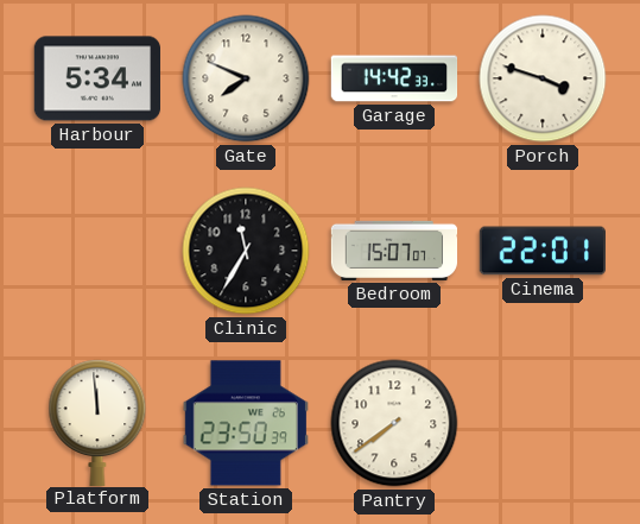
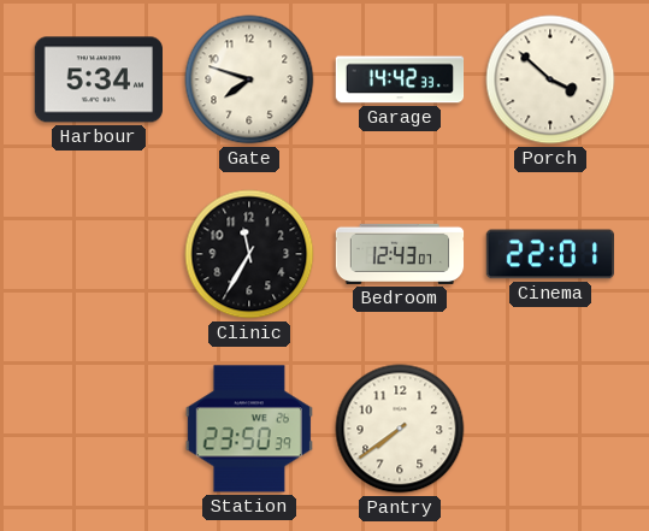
Gate: 7:49 -> 7:48
Porch: 3:48 -> 3:52
Bedroom: 15:07 -> 12:43
Platform: 11:59 -> none
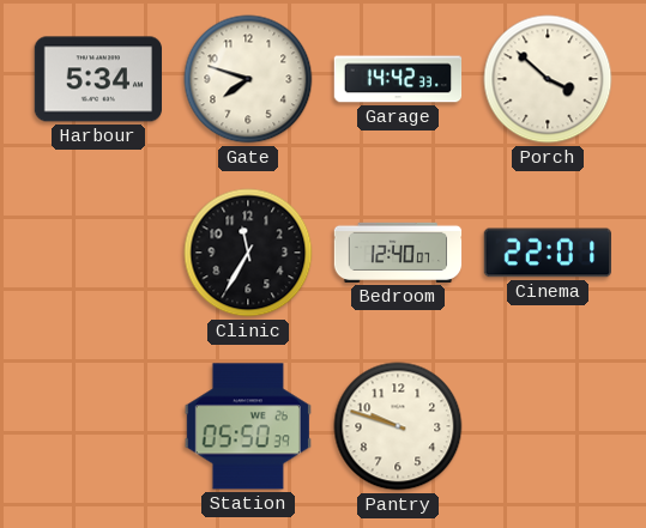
Bedroom: 12:43 -> 12:40
Station: 23:50 -> 05:50
Pantry: 7:39 -> 9:48
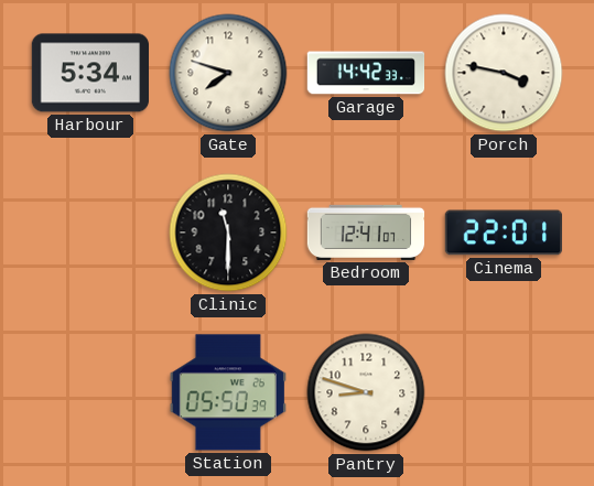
Porch: 3:52 -> 3:47
Clinic: 11:35 -> 11:30
Bedroom: 12:40 -> 12:41
Pantry: 9:48 -> 8:48
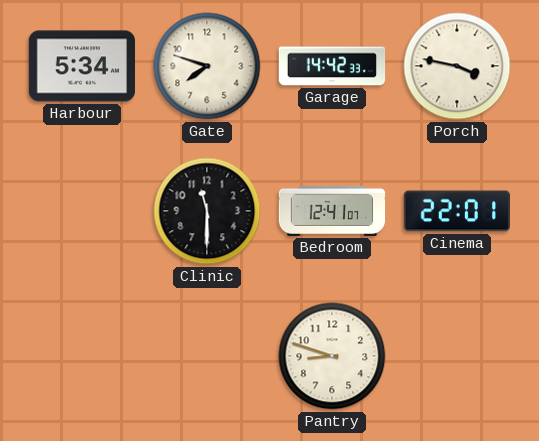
Station: 05:50 -> none
